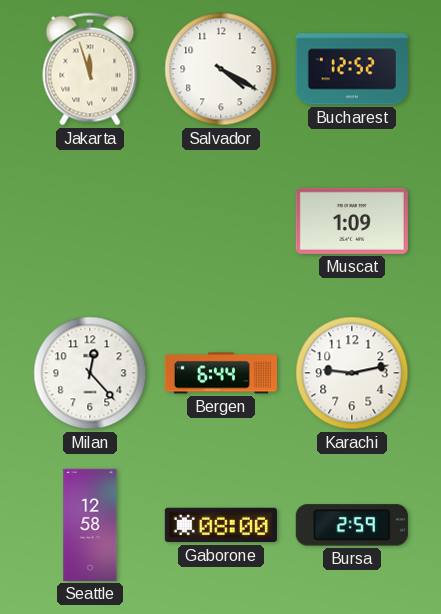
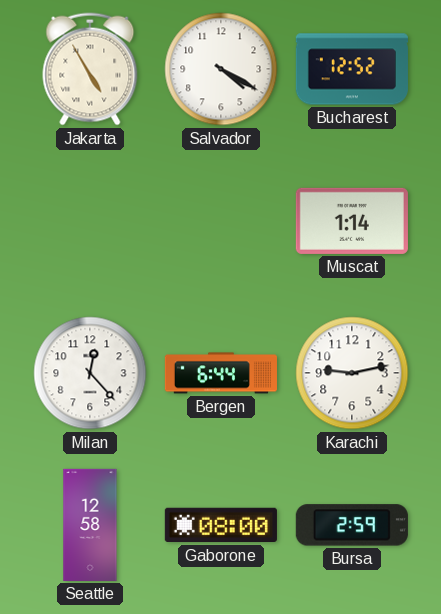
Jakarta: 11:57 -> 4:55
Muscat: 1:09 -> 1:14
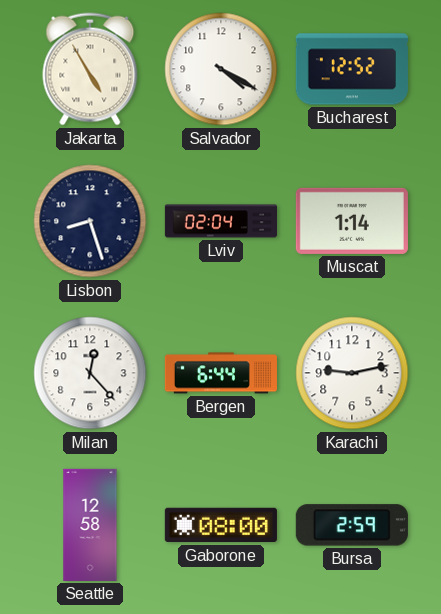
Lisbon: none -> 8:27
Lviv: none -> 02:04
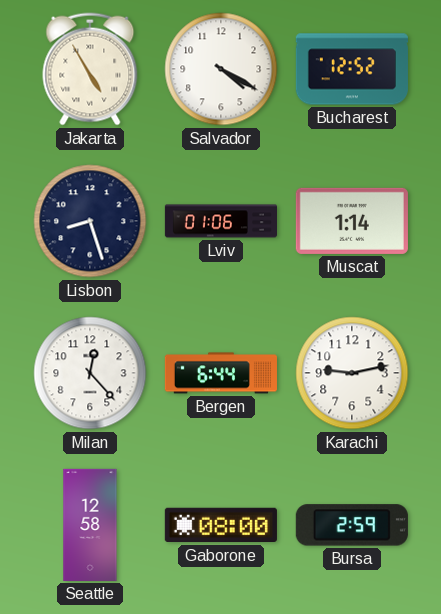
Lviv: 02:04 -> 01:06
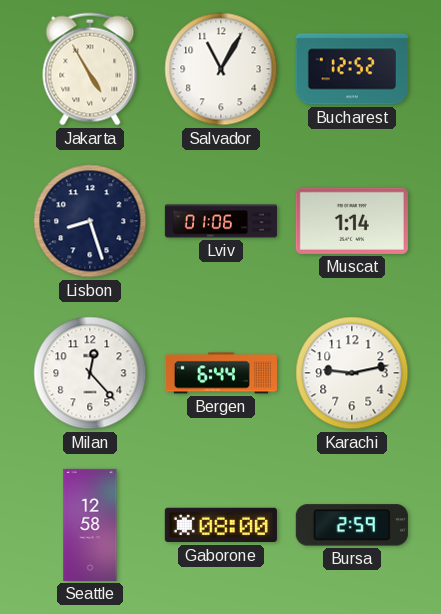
Salvador: 4:20 -> 11:05
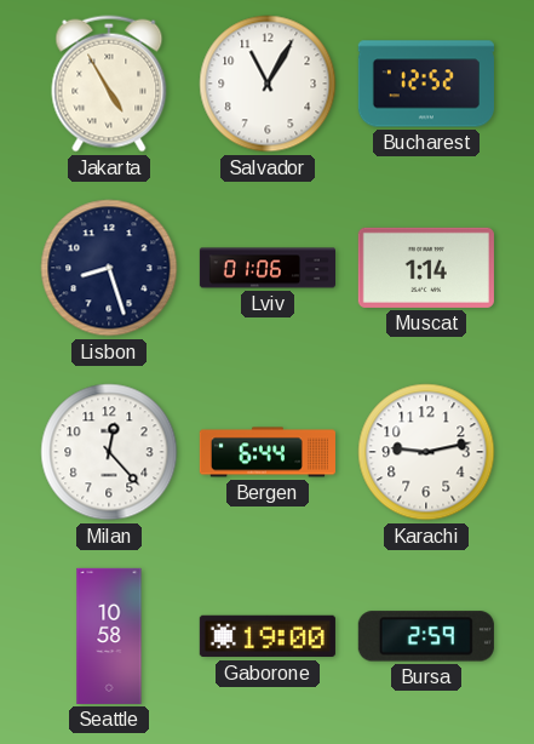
Seattle: 12:58 -> 10:58
Gaborone: 08:00 -> 19:00
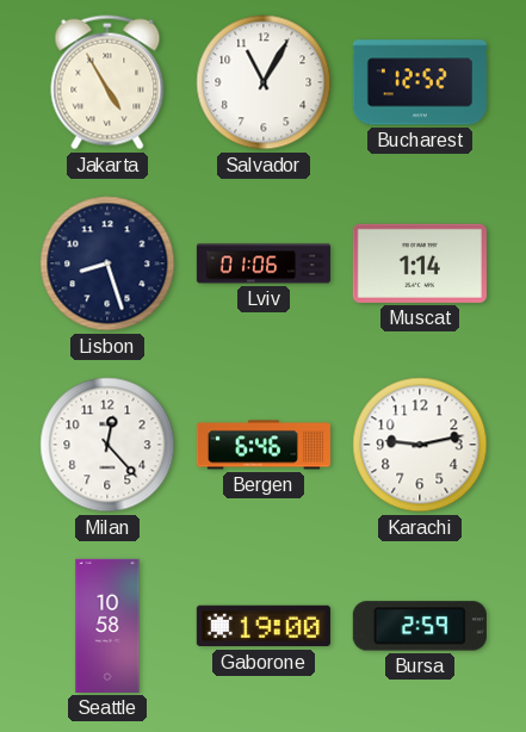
Bergen: 6:44 -> 6:46
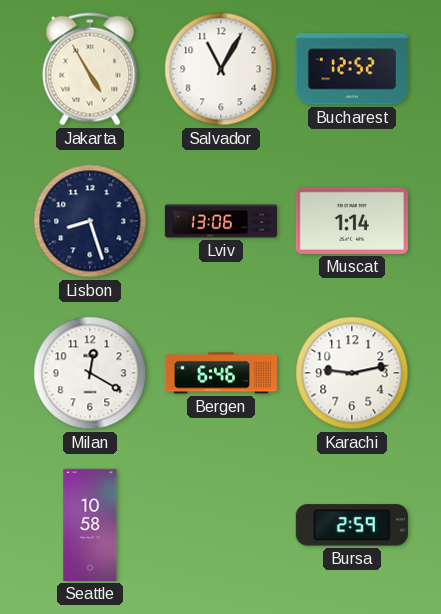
Lviv: 01:06 -> 13:06
Milan: 12:23 -> 12:20
Gaborone: 19:00 -> none
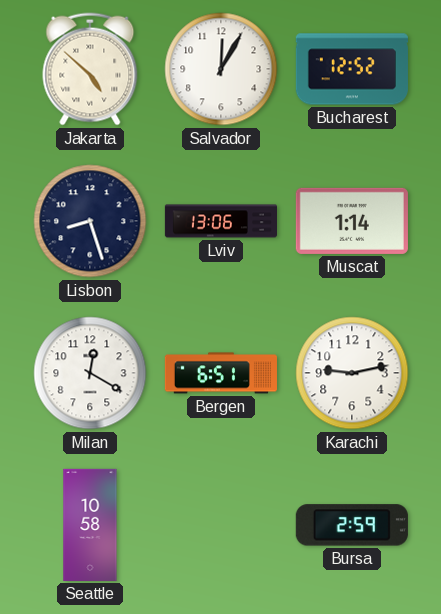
Jakarta: 4:55 -> 4:52
Salvador: 11:05 -> 12:05
Bergen: 6:46 -> 6:51
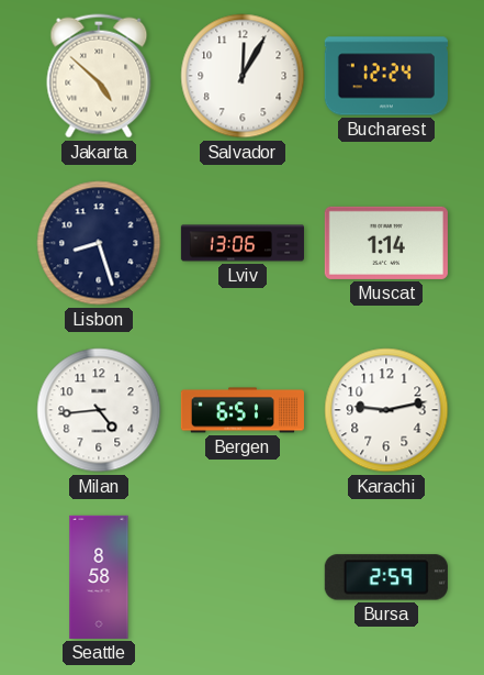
Bucharest: 12:52 -> 12:24
Milan: 12:20 -> 4:44
Seattle: 10:58 -> 8:58
